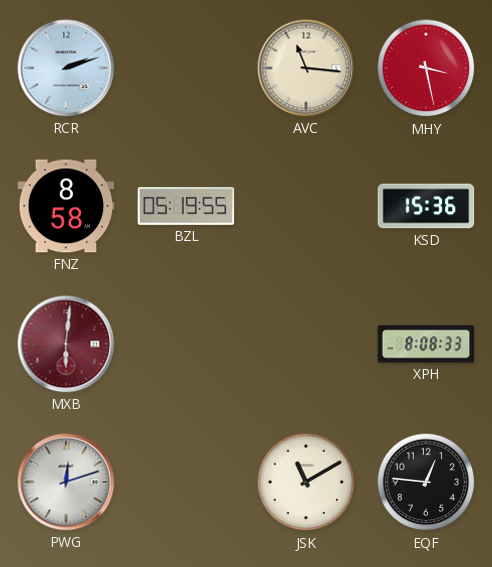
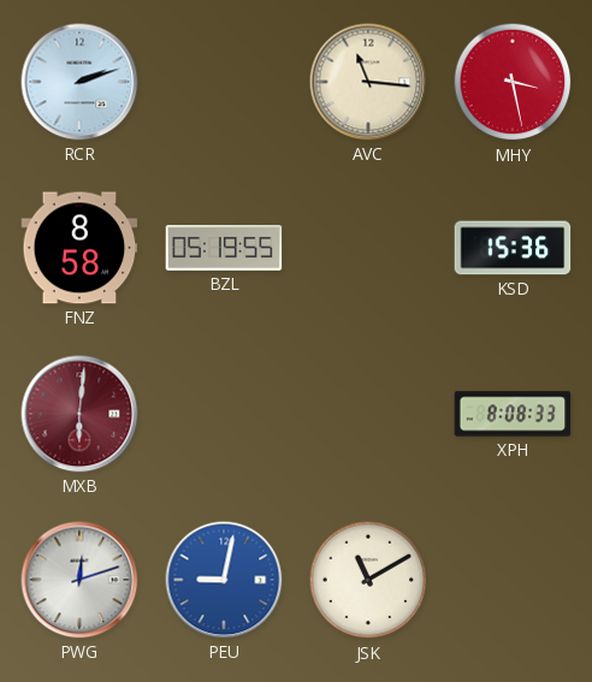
PEU: none -> 9:02
EQF: 12:46 -> none
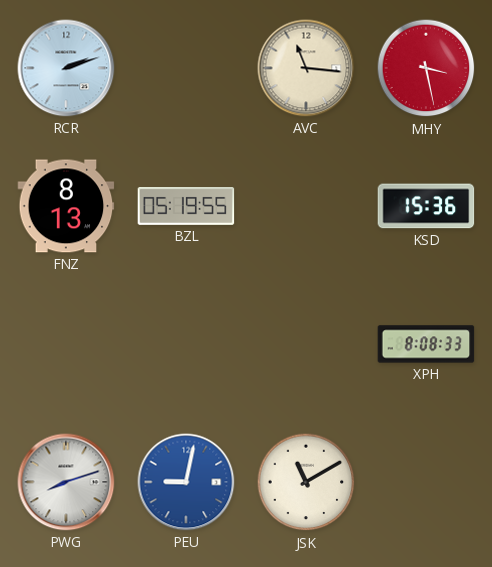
FNZ: 8:58 -> 8:13
MXB: 6:01 -> none
PWG: 12:12 -> 8:12
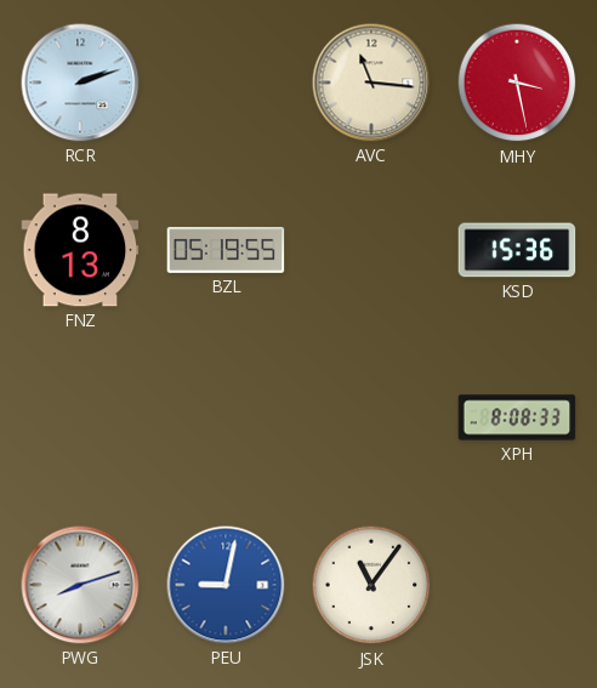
JSK: 11:10 -> 11:06
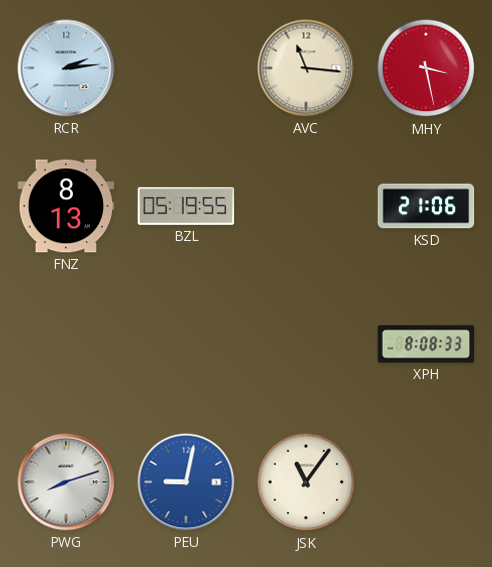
RCR: 2:12 -> 2:14
KSD: 15:36 -> 21:06
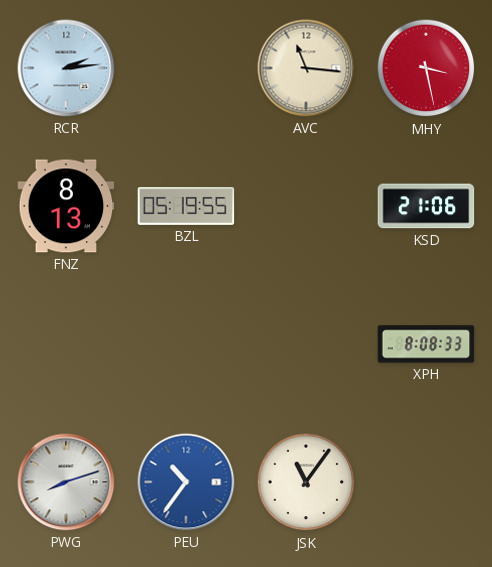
PEU: 9:02 -> 10:36
